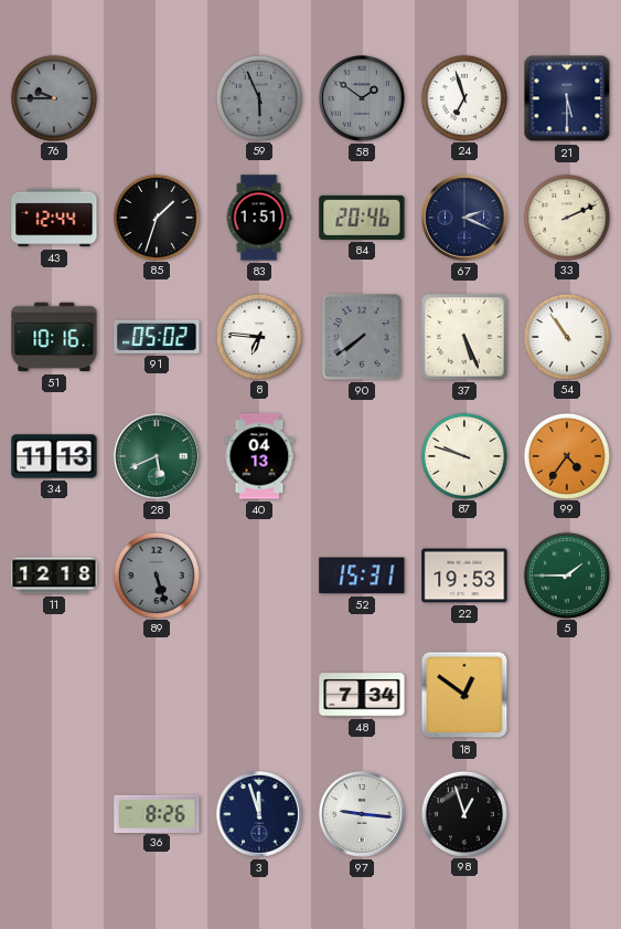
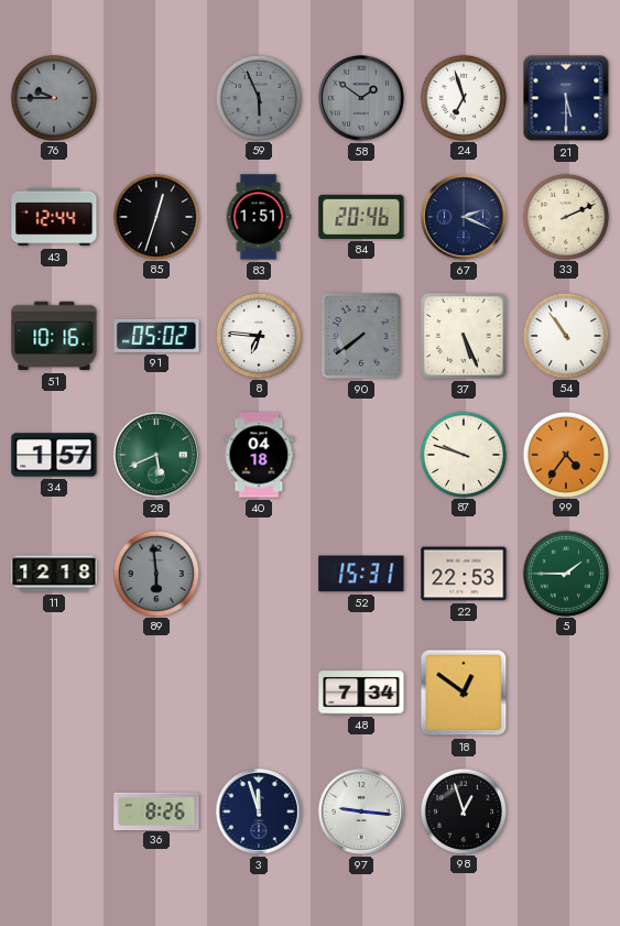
85: 1:33 -> 12:33
34: 11:13 -> 1:57
40: 04:13 -> 04:18
89: 5:27 -> 5:59
22: 19:53 -> 22:53
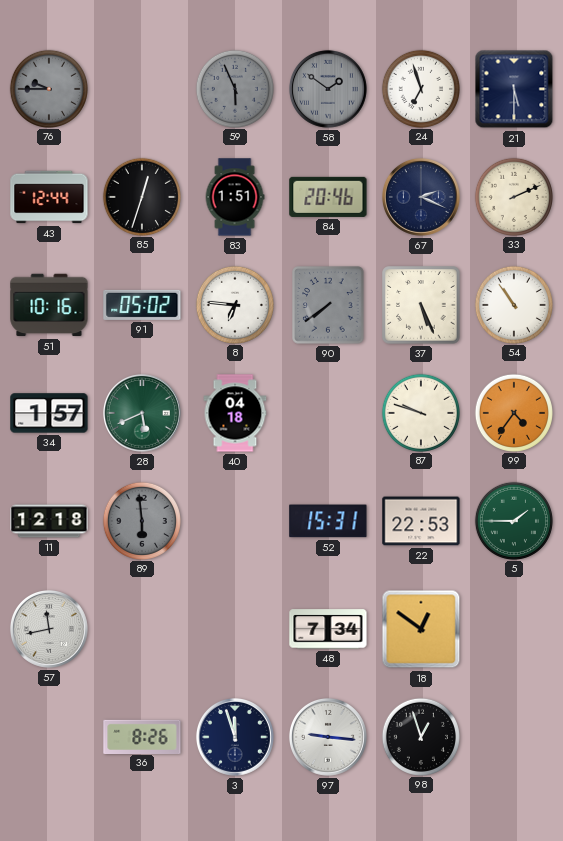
57: none -> 11:43
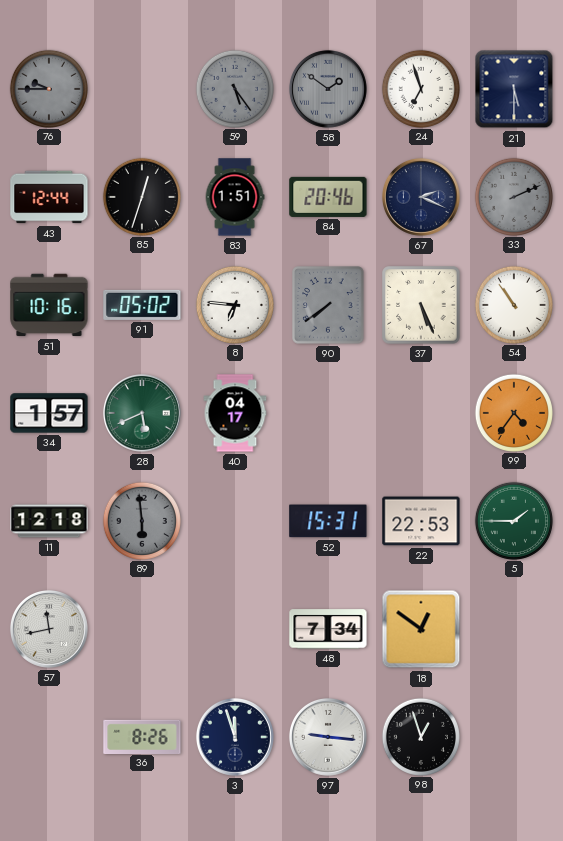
59: 5:56 -> 5:24
33 dial: cream -> grey
40: 04:18 -> 04:17
87: 9:48 -> none
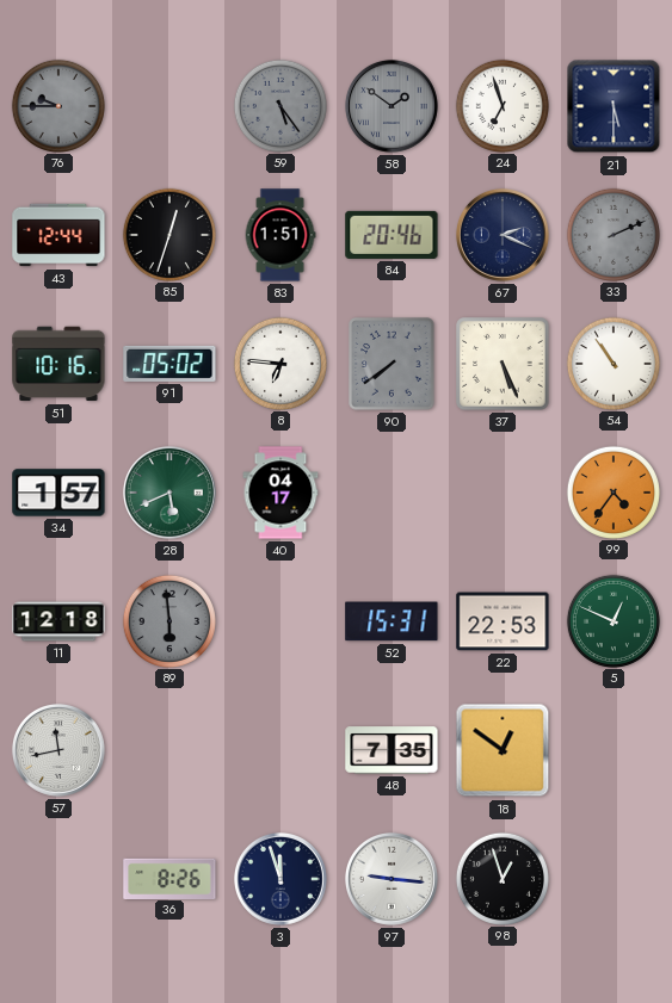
5: 1:45 -> 12:49
48: 7:34 -> 7:35
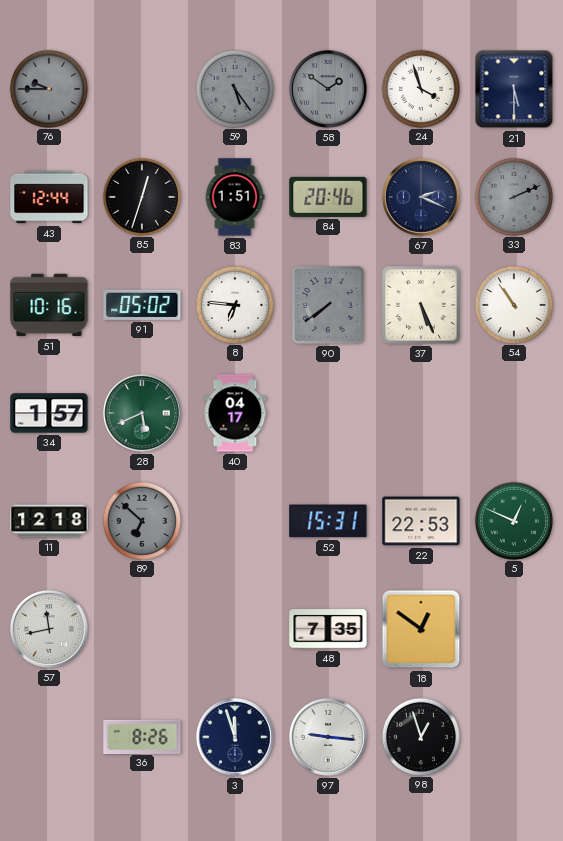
24: 6:57 -> 3:57
99: 4:36 -> none
89: 5:59 -> 6:52
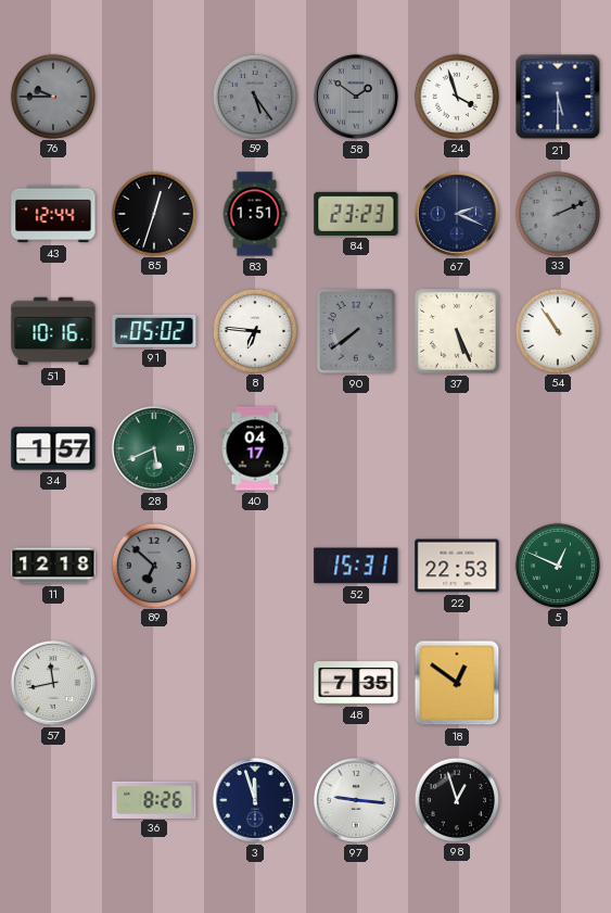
84: 20:46 -> 23:23
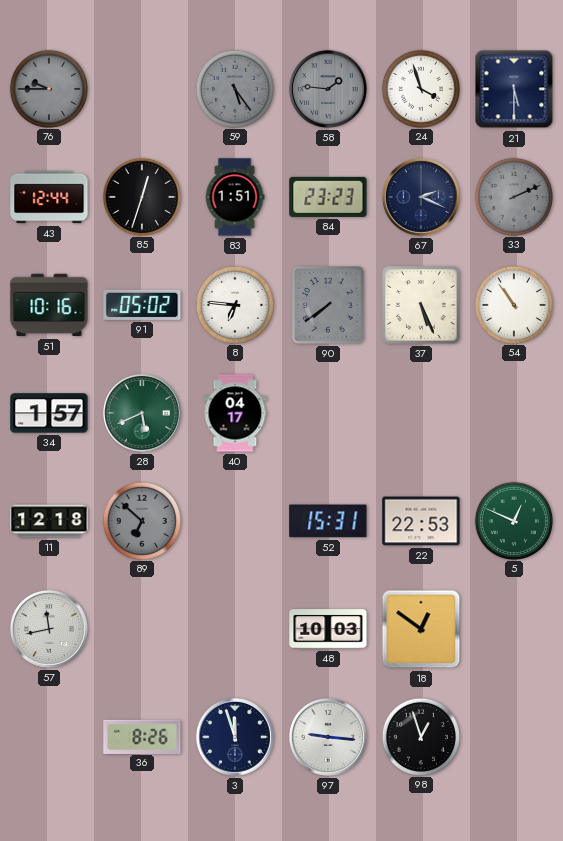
58: 1:51 -> 1:46
48: 7:35 -> 10:03
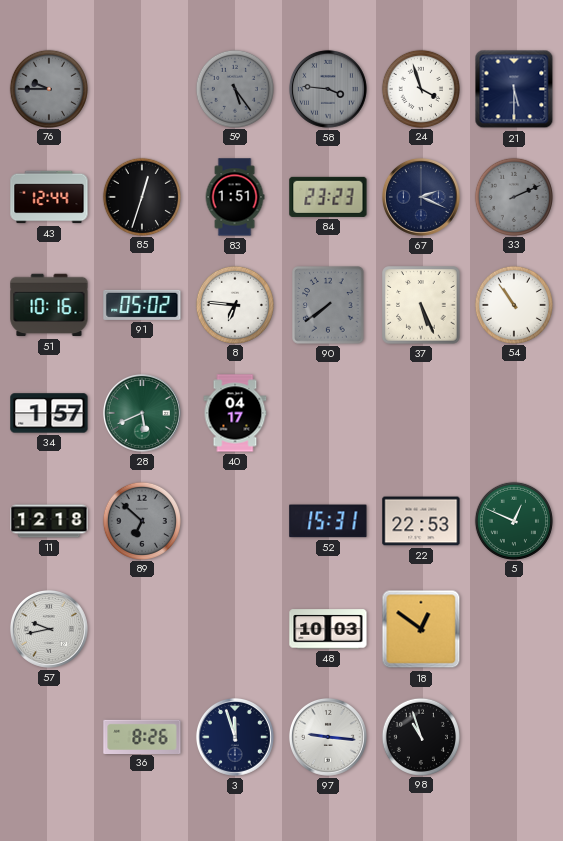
58: 1:46 -> 3:46
57: 11:43 -> 9:43
98: 12:57 -> 10:57
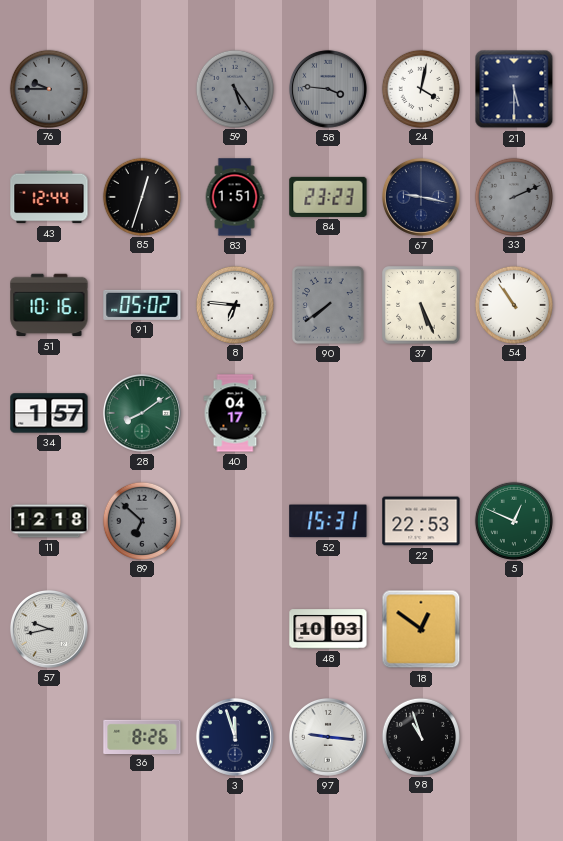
24: 3:57 -> 4:02
67: 2:19 -> 9:17
28: 5:41 -> 8:09
